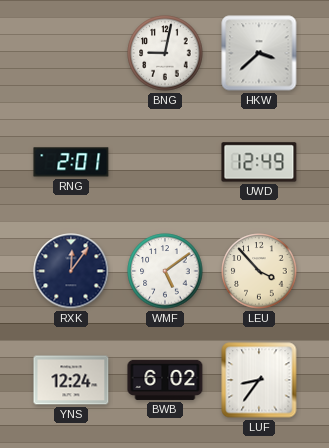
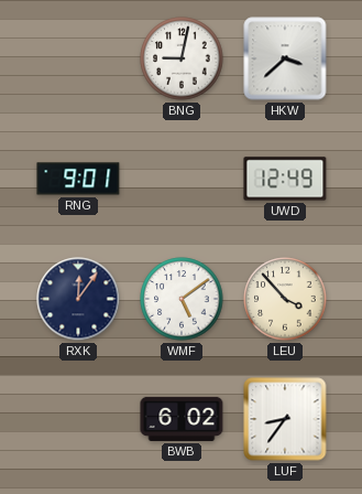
RNG: 2:01 -> 9:01
YNS: 12:24 -> none
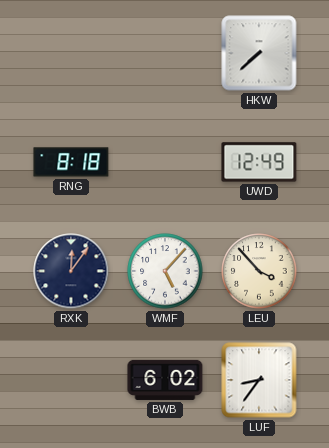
BNG: 9:02 -> none
HKW: 3:38 -> 7:38
RNG: 9:01 -> 8:18
WMF: 5:09 -> 5:07
